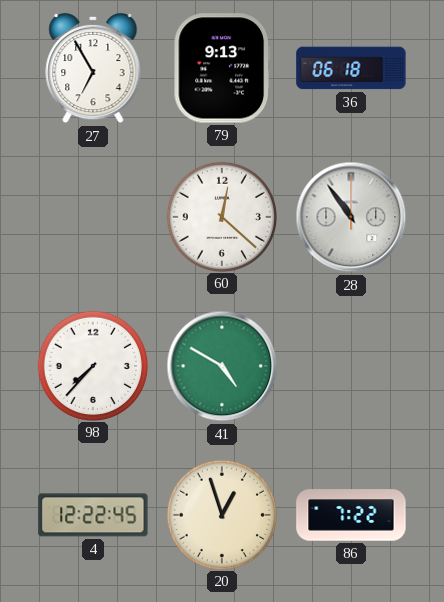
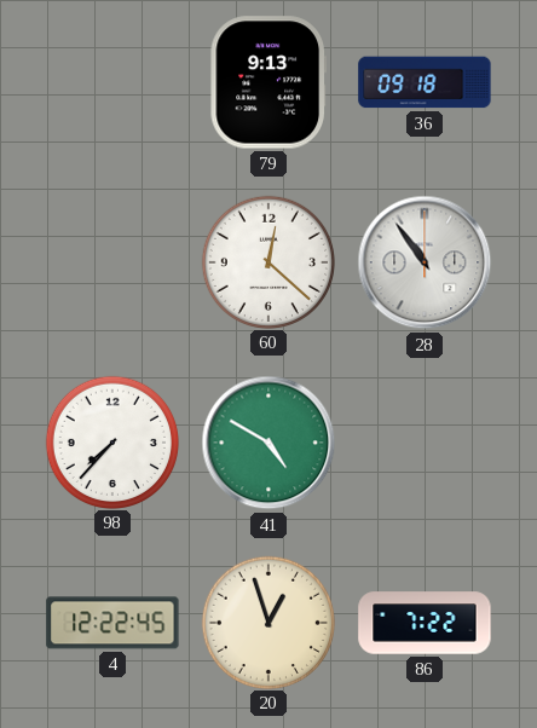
27: 6:55 -> none
36: 06:18 -> 09:18
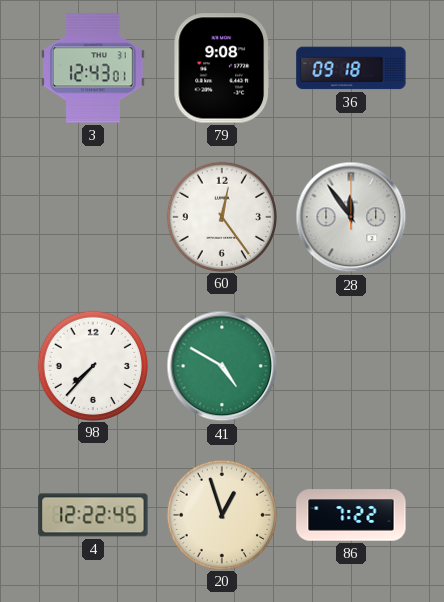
3: none -> 12:43
79: 9:13 -> 9:08
60: 12:22 -> 12:24
28: 10:54 -> 11:54
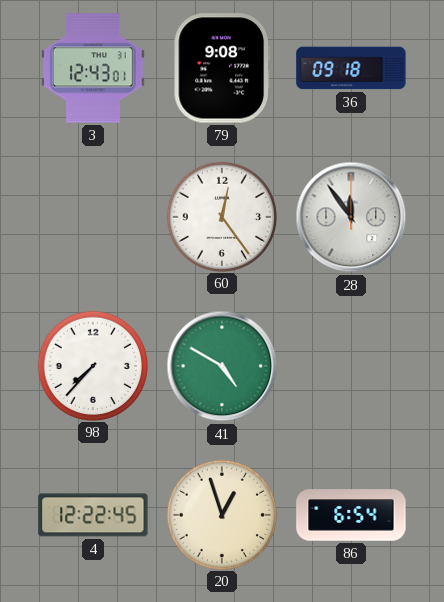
86: 7:22 -> 6:54
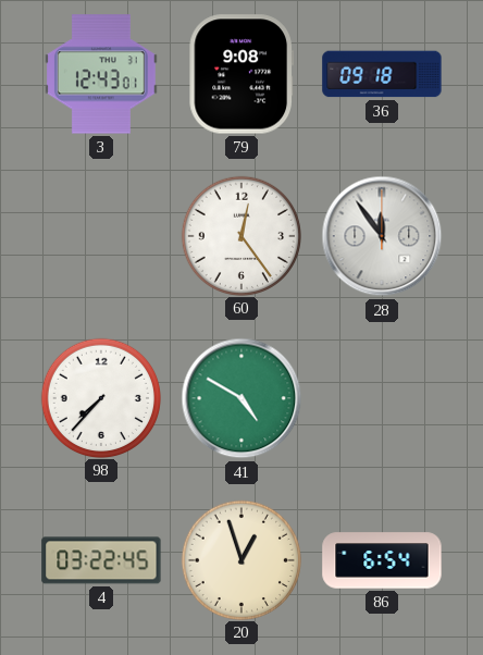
4: 12:22 -> 03:22
